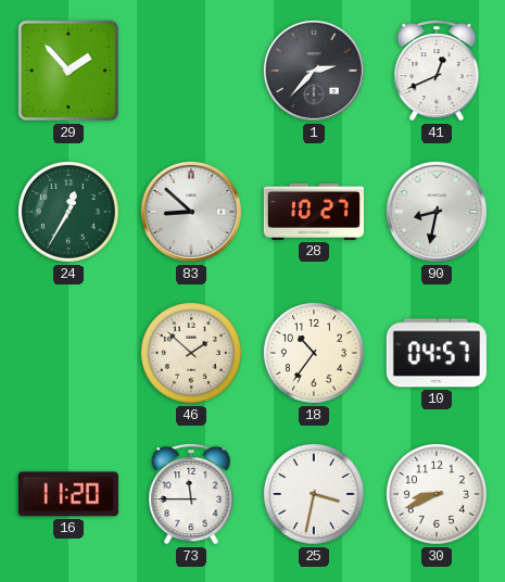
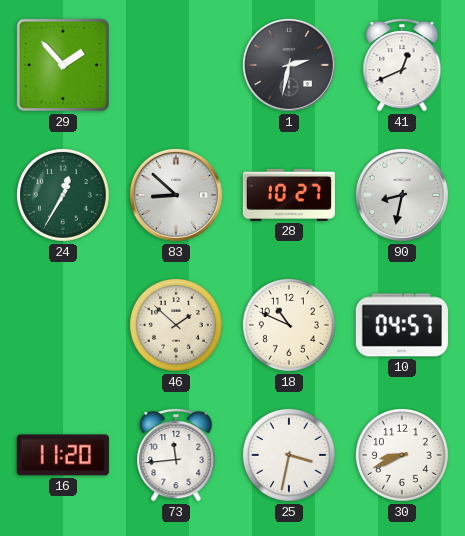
1: 2:37 -> 2:32
18: 10:36 -> 10:49
73: 11:45 -> 11:44
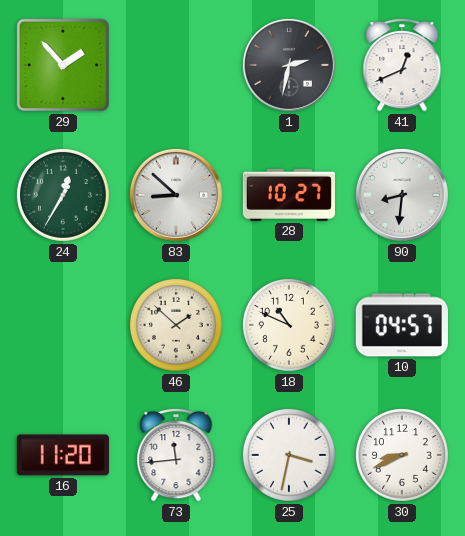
90: 8:32 -> 8:31
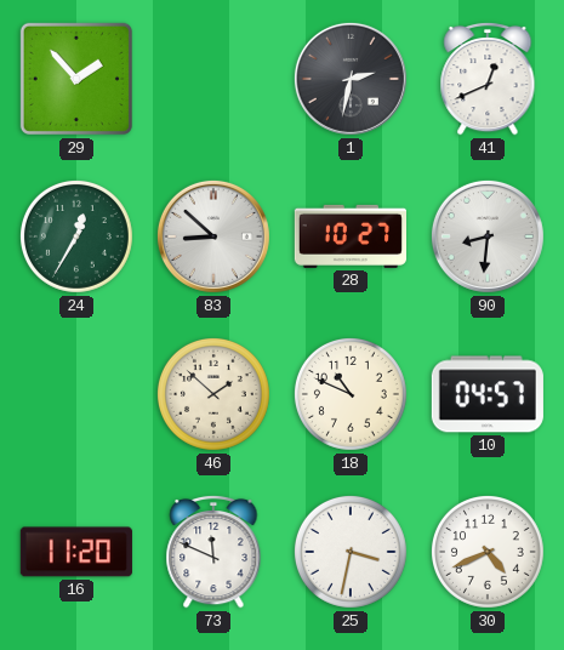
73: 11:44 -> 11:49
30: 8:41 -> 4:41
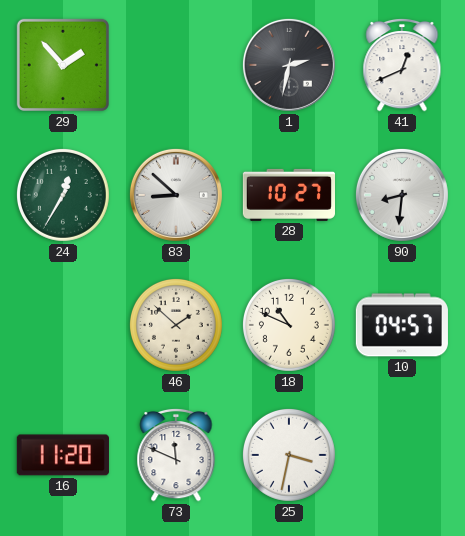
30: 4:41 -> none
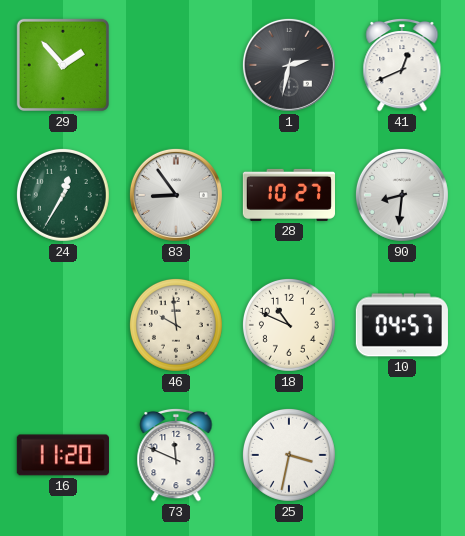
83: 8:52 -> 8:54
46: 1:52 -> 9:59
